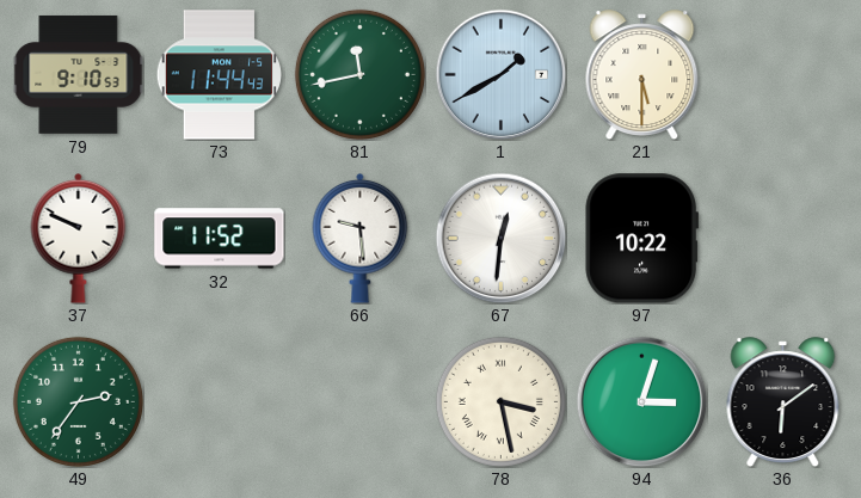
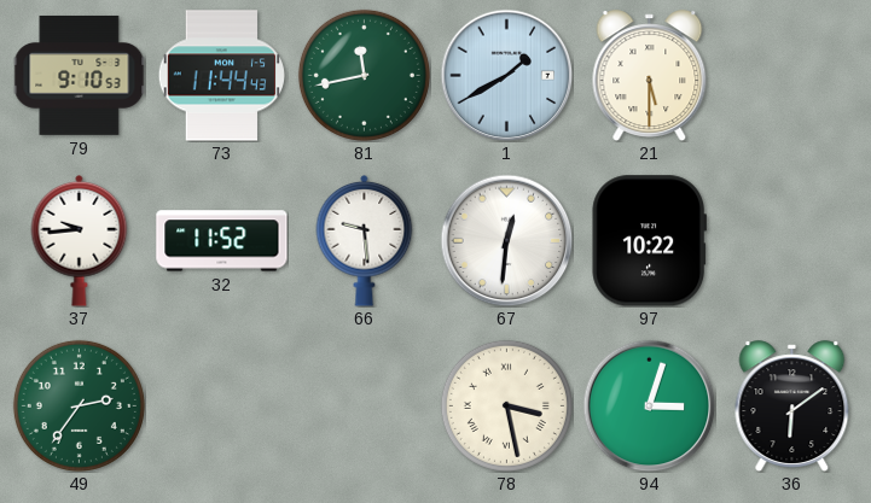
37: 9:49 -> 9:44
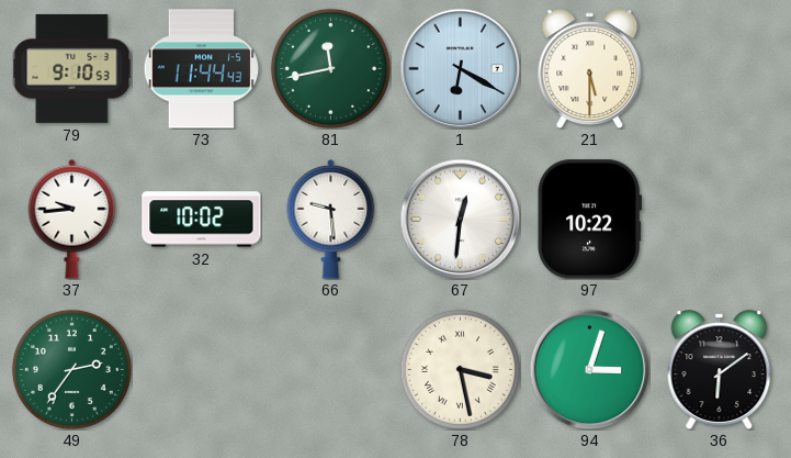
1: 1:40 -> 6:20
32: 11:52 -> 10:02
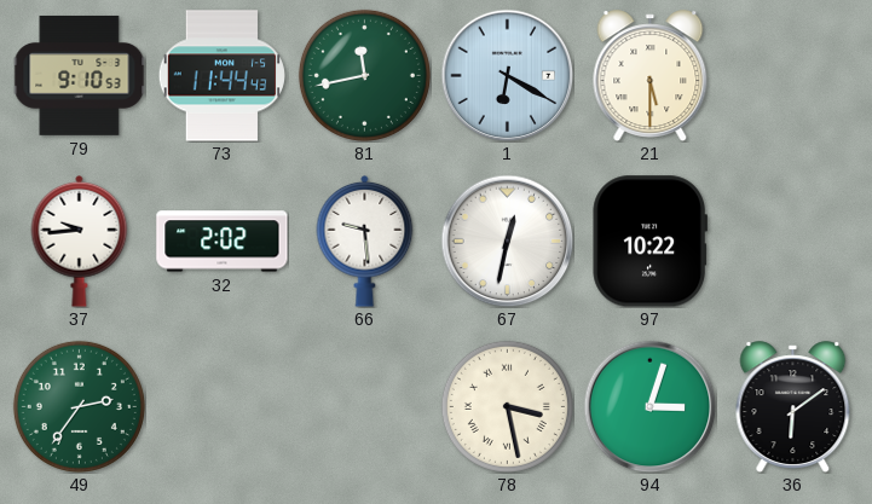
32: 10:02 -> 2:02
67: 12:31 -> 12:32
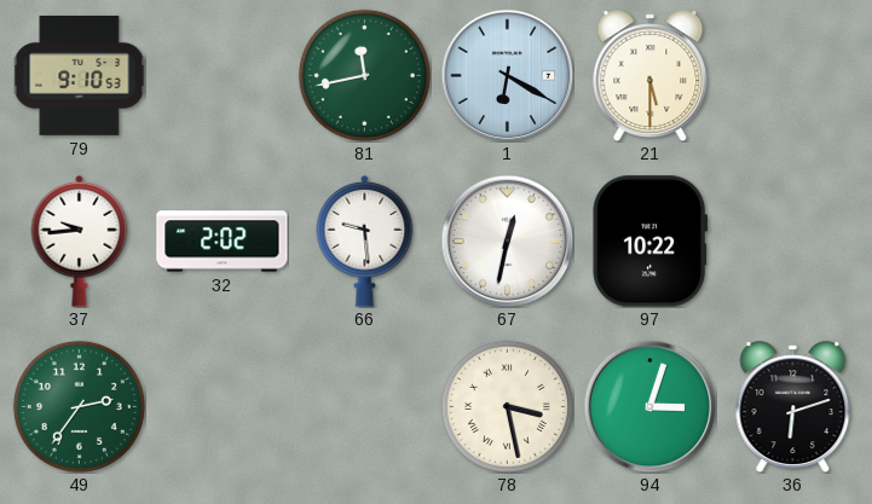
73: 11:44 -> none
36: 6:09 -> 6:12
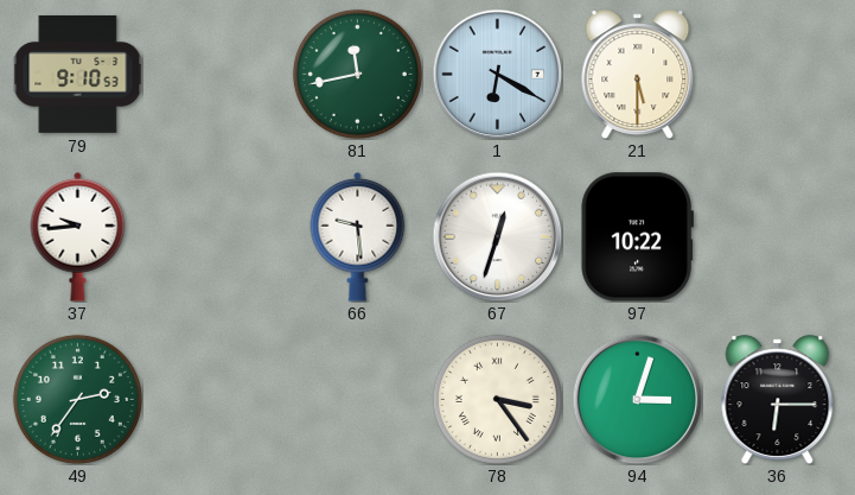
32: 2:02 -> none
67: 12:32 -> 12:33
78: 3:28 -> 3:24
36: 6:12 -> 6:15
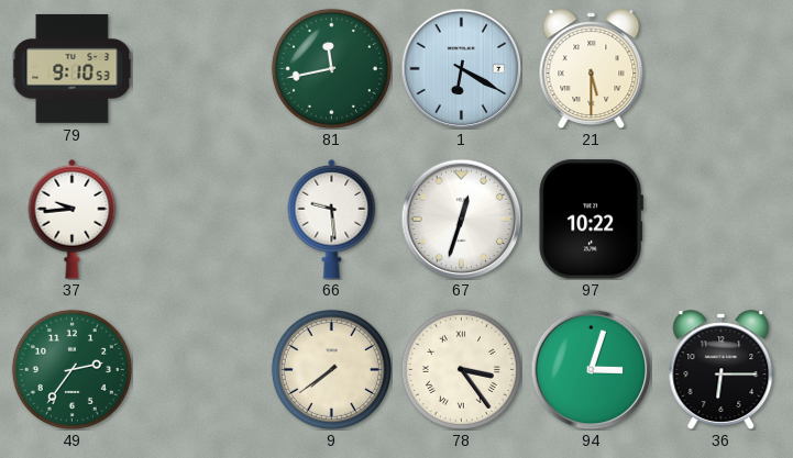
9: none -> 7:39
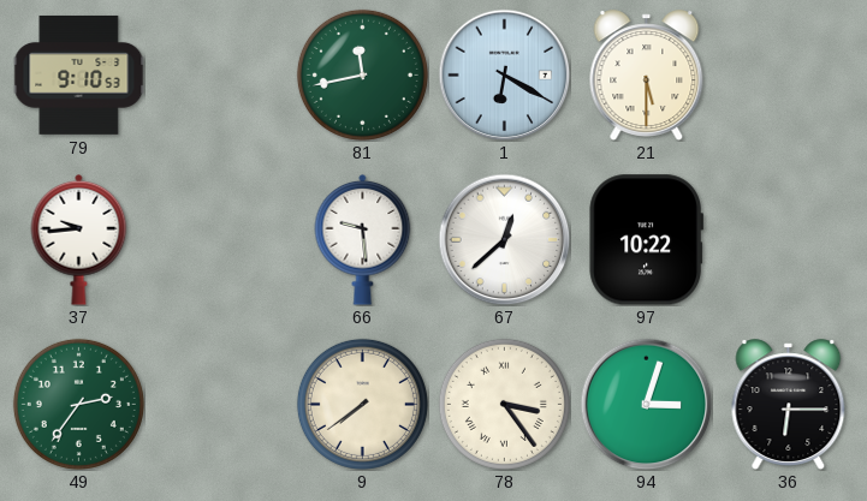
67: 12:33 -> 12:38
